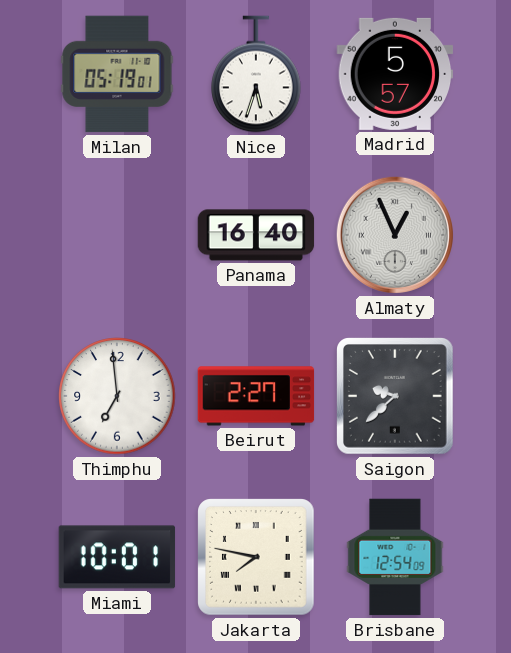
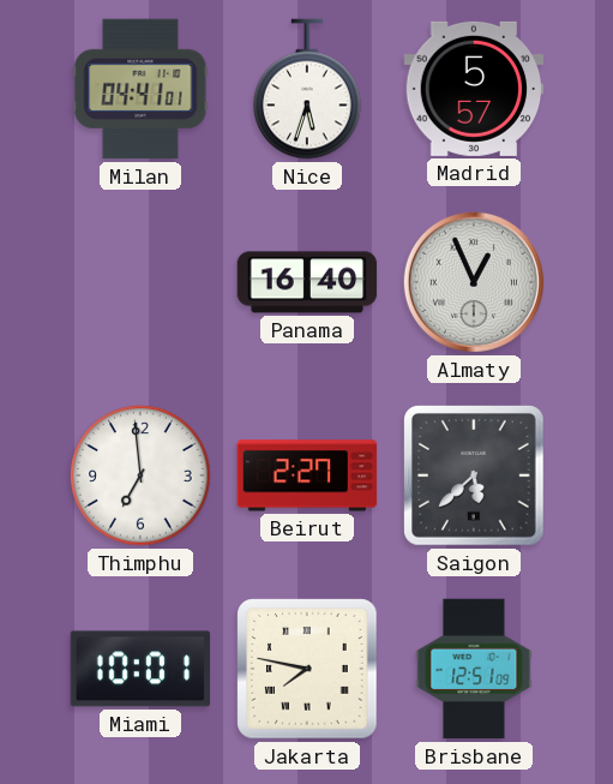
Milan: 05:19 -> 04:41
Saigon: 9:38 -> 5:38
Brisbane: 12:54 -> 12:51
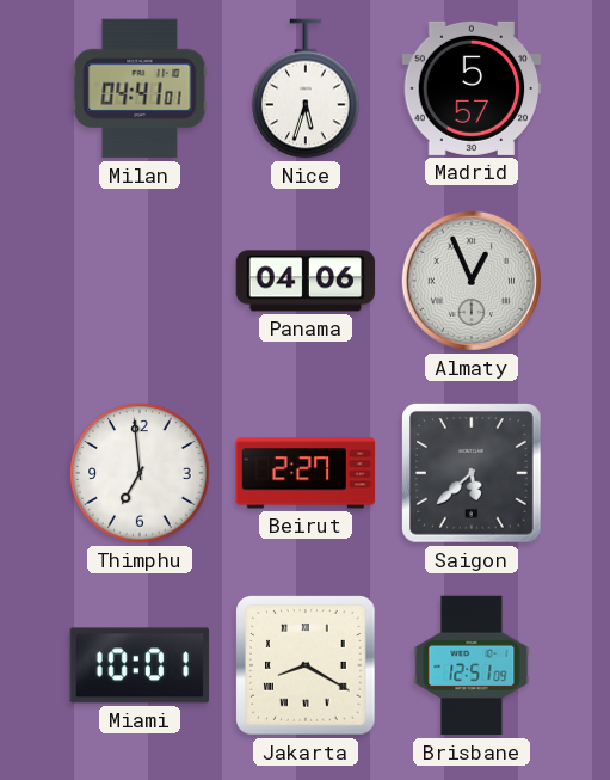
Panama: 16:40 -> 04:06
Jakarta: 7:47 -> 8:20
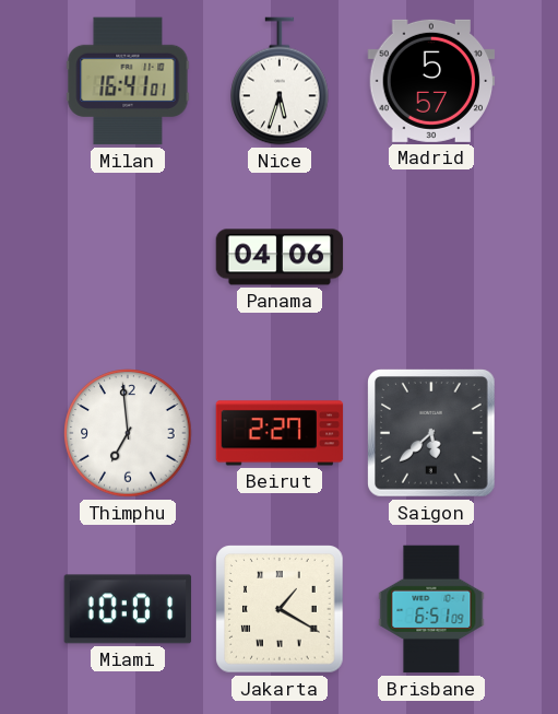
Milan: 04:41 -> 16:41
Almaty: 12:56 -> none
Jakarta: 8:20 -> 1:20
Brisbane: 12:51 -> 6:51
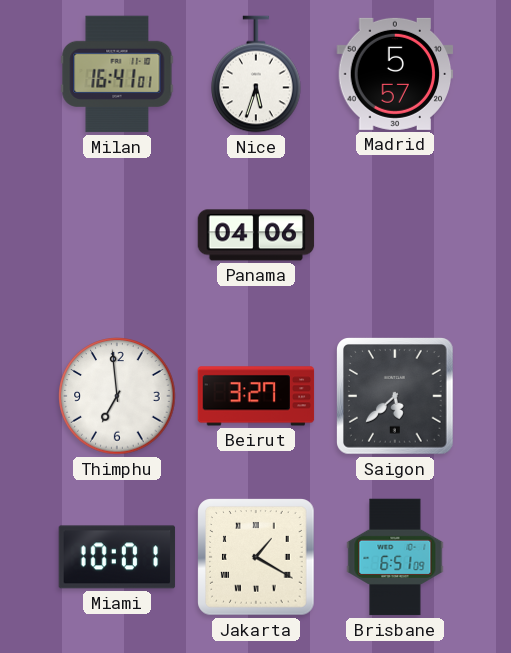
Beirut: 2:27 -> 3:27
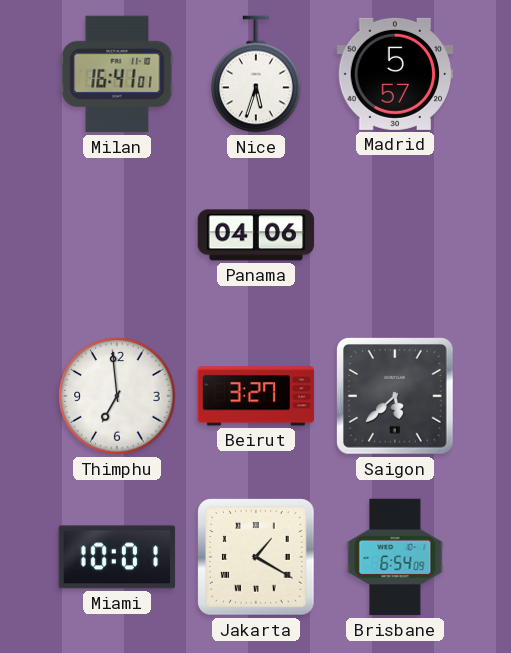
Brisbane: 6:51 -> 6:54
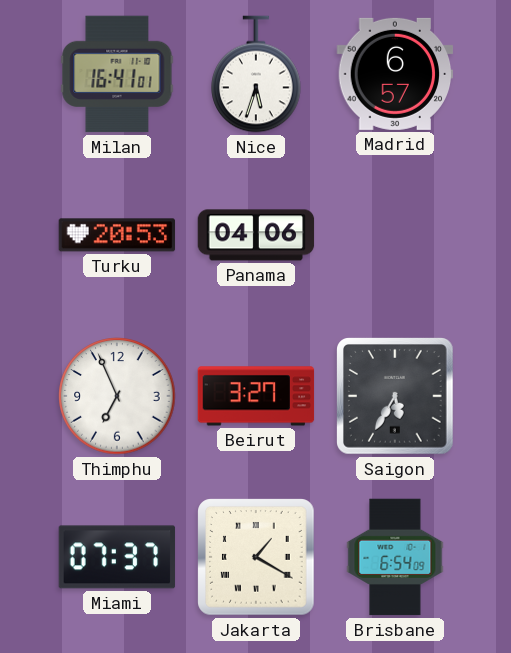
Madrid: 5:57 -> 6:57
Turku: none -> 20:53
Thimphu: 6:59 -> 6:56
Saigon: 5:38 -> 5:35
Miami: 10:01 -> 07:37
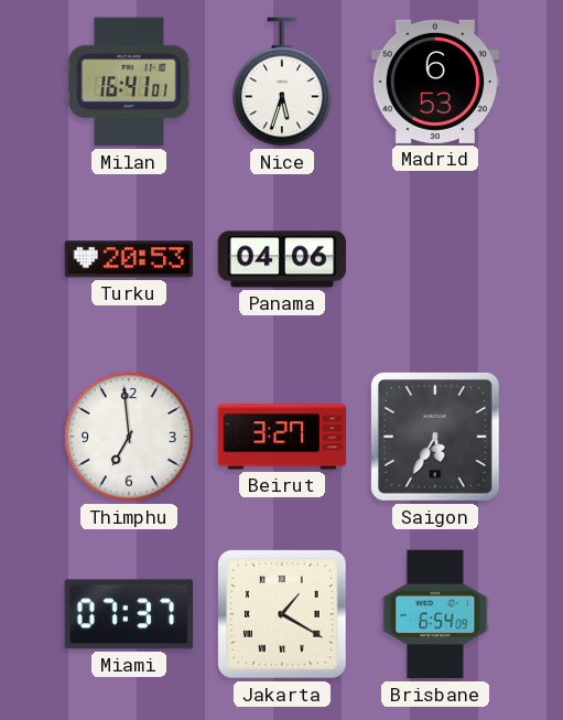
Madrid: 6:57 -> 6:53
Thimphu: 6:56 -> 6:59
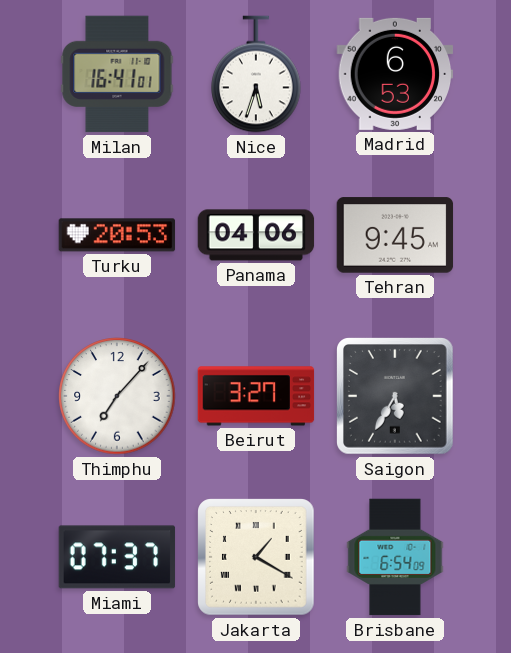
Tehran: none -> 9:45
Thimphu: 6:59 -> 7:07
